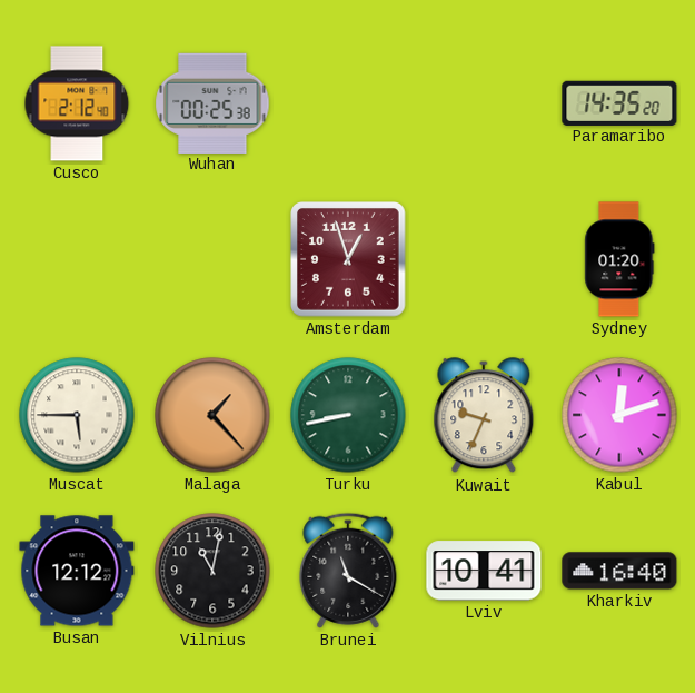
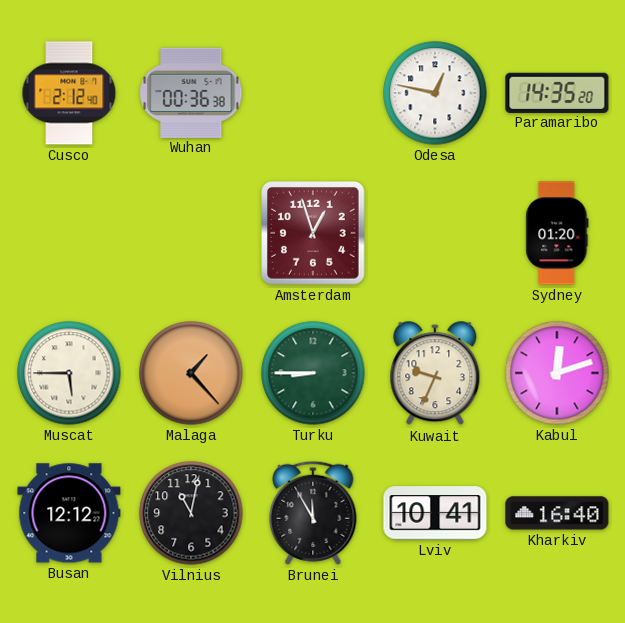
Wuhan: 00:25 -> 00:36
Odesa: none -> 12:47
Turku: 8:43 -> 8:45
Brunei: 11:20 -> 11:55
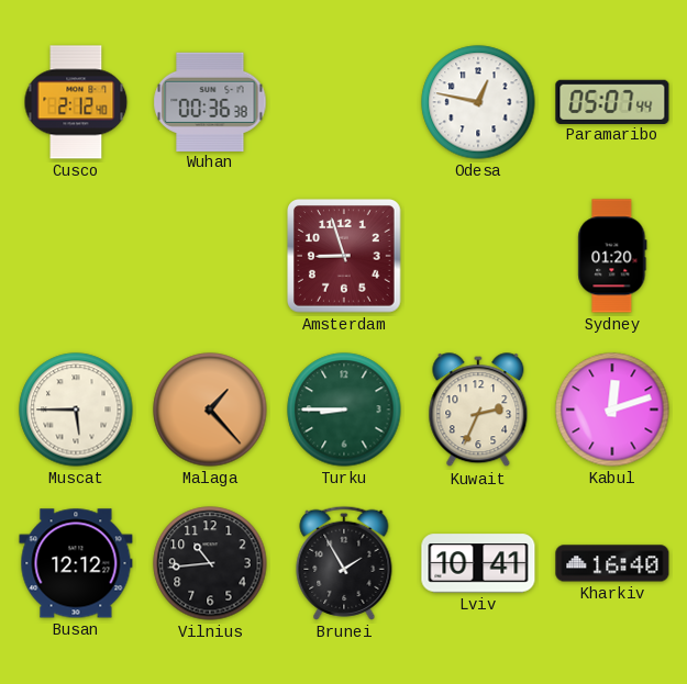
Paramaribo: 14:35 -> 05:07
Amsterdam: 12:57 -> 8:57
Kuwait: 9:34 -> 2:34
Vilnius: 11:02 -> 10:44
Brunei: 11:55 -> 1:55
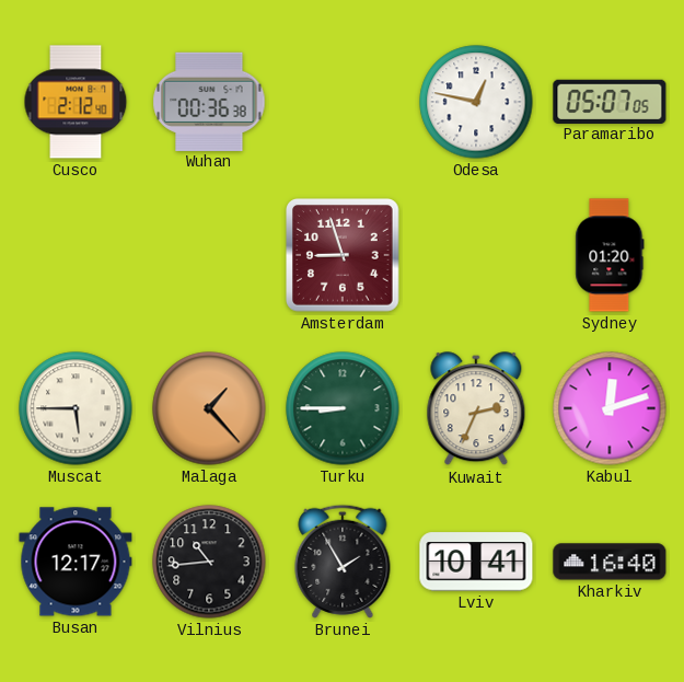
Paramaribo: 05:07:44 -> 05:07:05
Busan: 12:12 -> 12:17
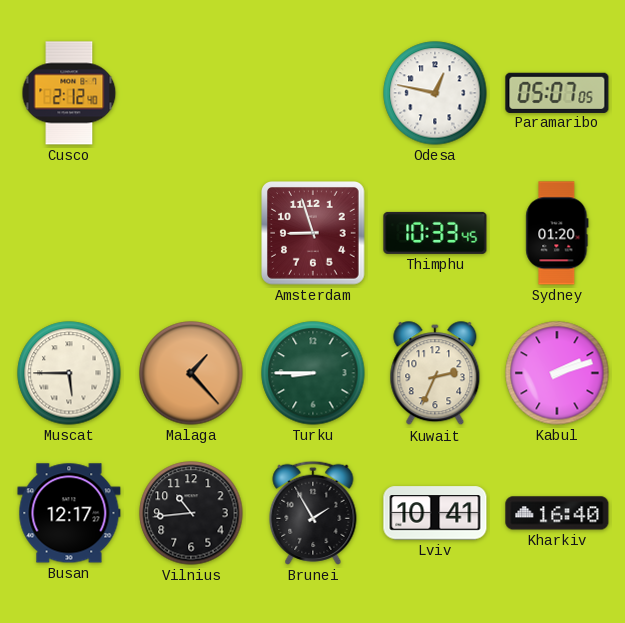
Wuhan: 00:36 -> none
Thimphu: none -> 10:33
Kabul: 12:12 -> 2:12
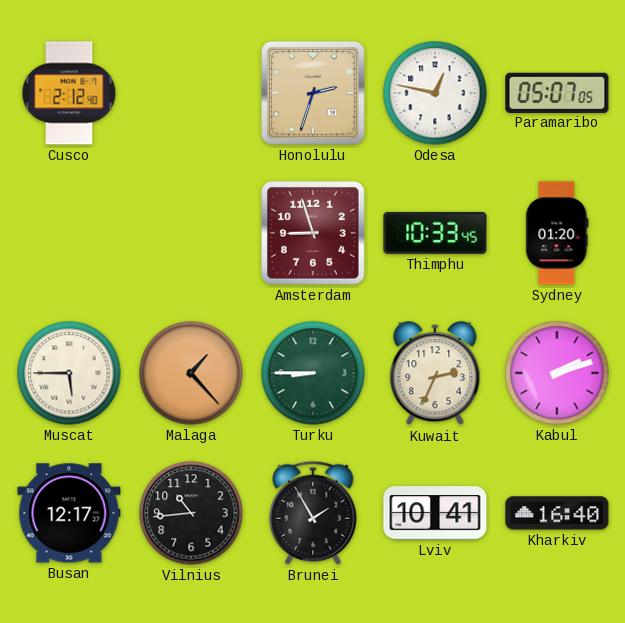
Honolulu: none -> 2:33
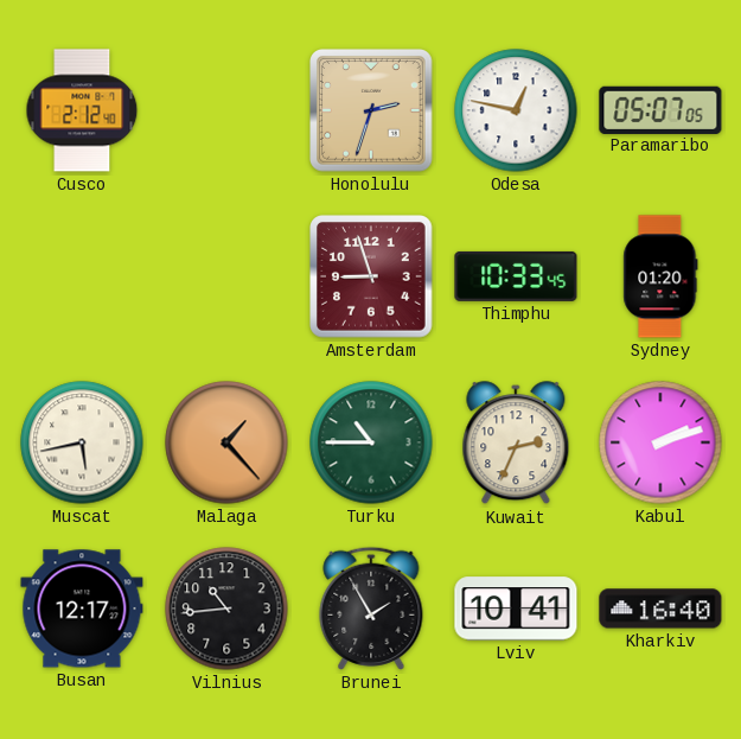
Muscat: 5:45 -> 5:43
Turku: 8:45 -> 10:45
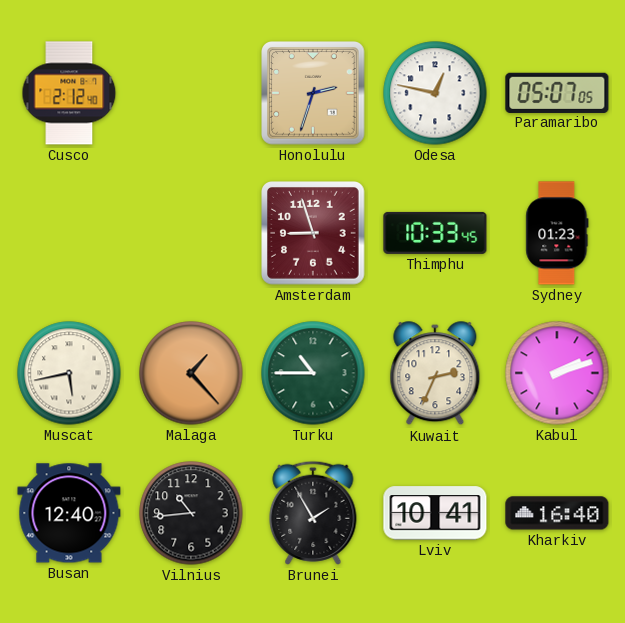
Sydney: 01:20 -> 01:23
Busan: 12:17 -> 12:40
